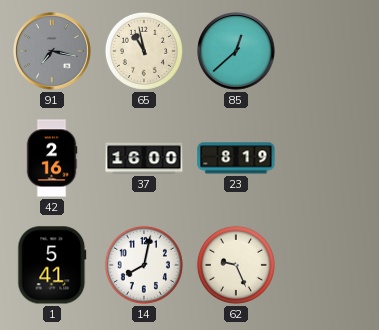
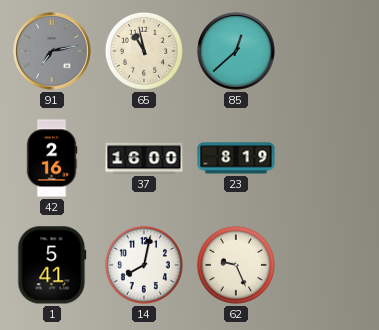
91: 7:17 -> 7:13
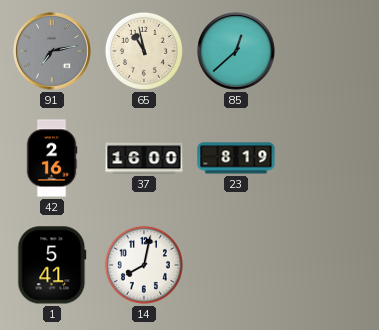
62: 9:26 -> none
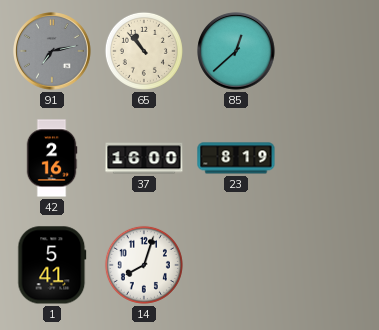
65: 10:58 -> 10:53
14: 8:02 -> 8:03
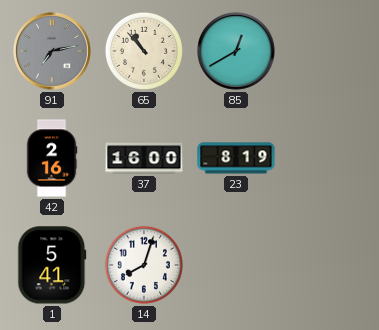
85: 12:38 -> 12:40
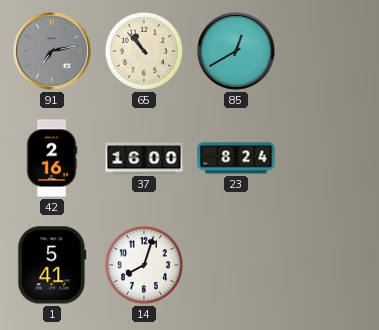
23: 8:19 -> 8:24
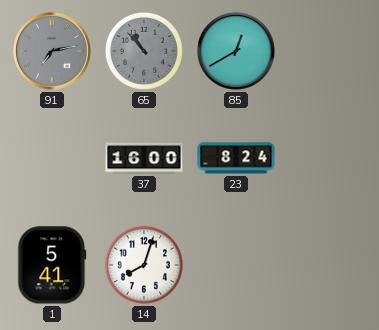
65 dial: cream -> grey
42: 2:16 -> none
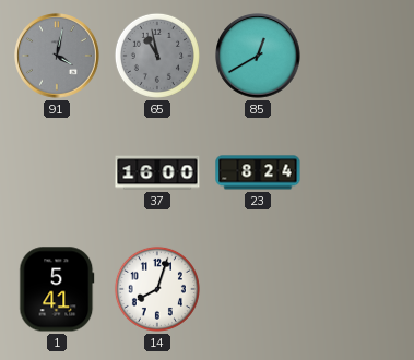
91: 7:13 -> 4:02
65: 10:53 -> 10:58
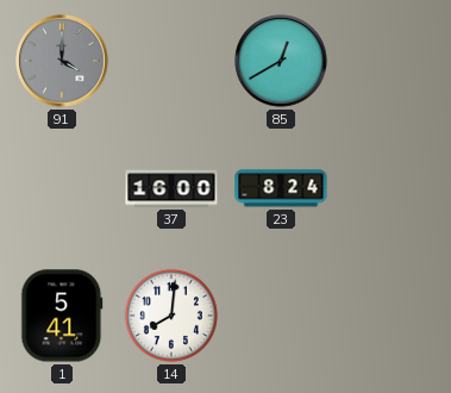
91: 4:02 -> 4:00
65: 10:58 -> none
14: 8:03 -> 8:01
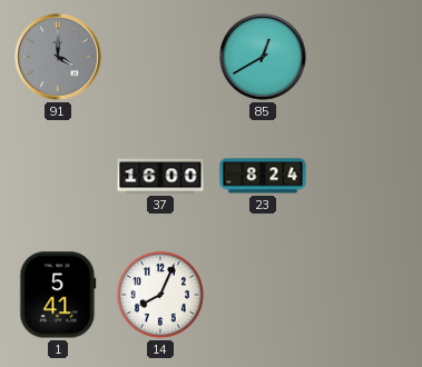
14: 8:01 -> 8:04
